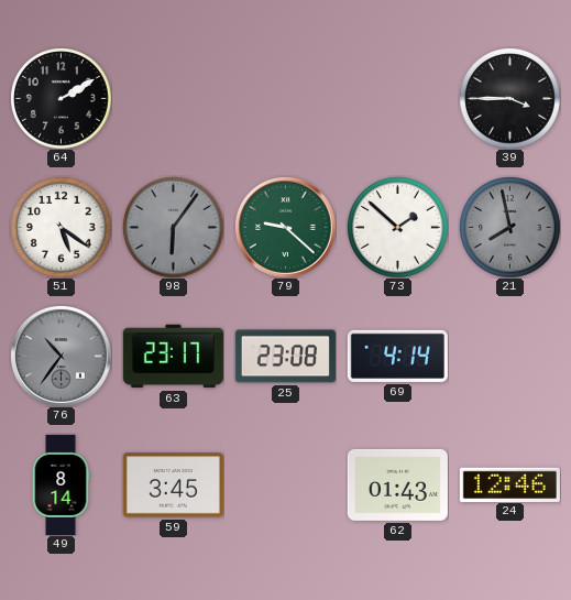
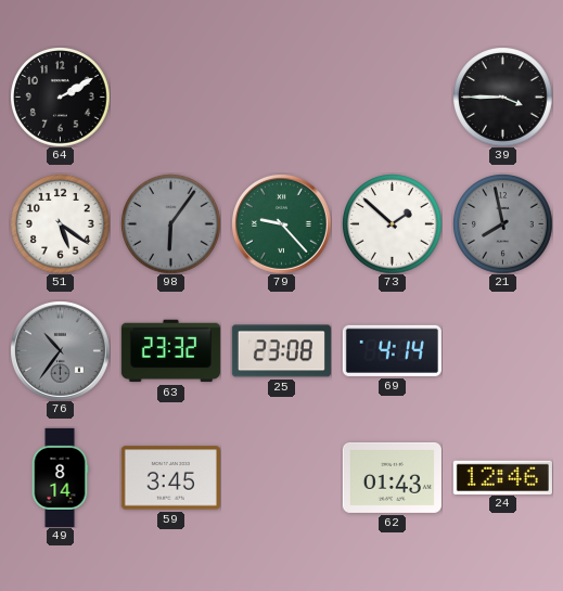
79: 9:22 -> 9:23
63: 23:17 -> 23:32
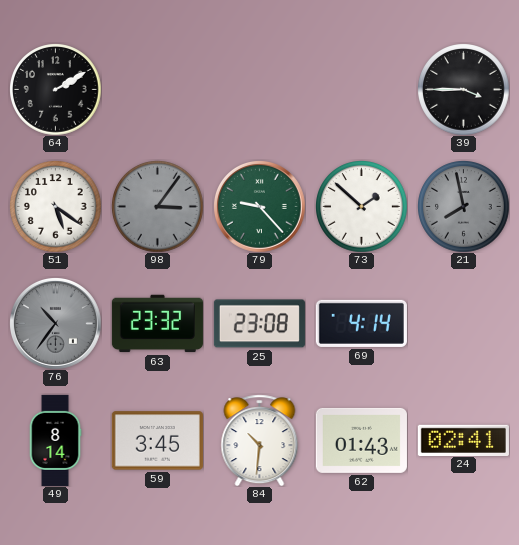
98: 6:06 -> 3:06
84: none -> 10:31
24: 12:46 -> 02:41
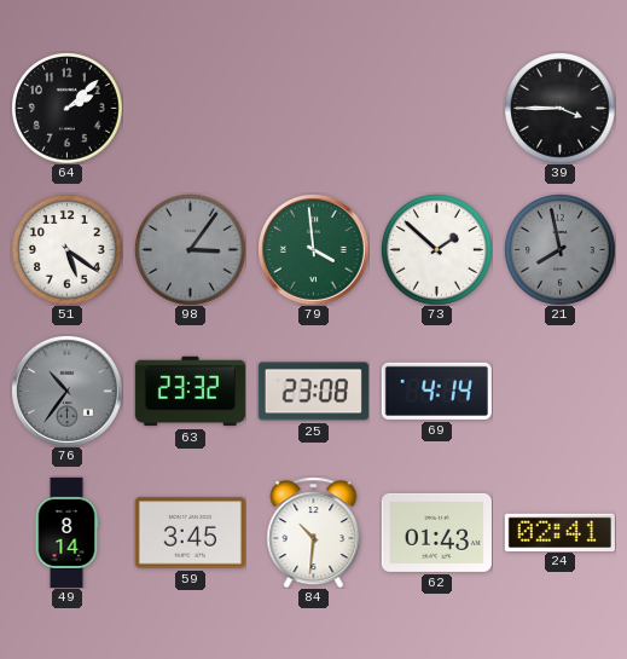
64: 2:10 -> 2:08
79: 9:23 -> 3:59
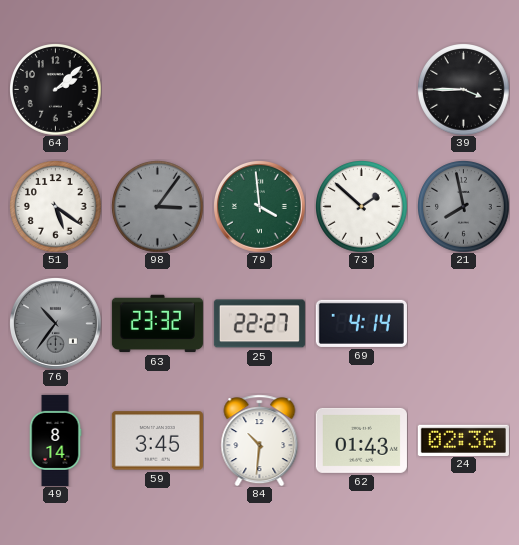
25: 23:08 -> 22:27
24: 02:41 -> 02:36
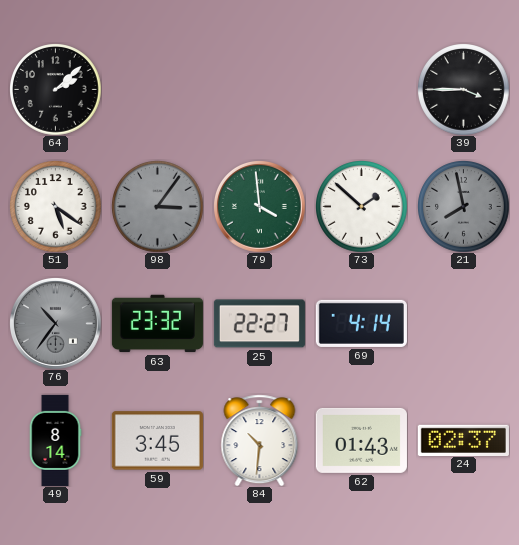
24: 02:36 -> 02:37
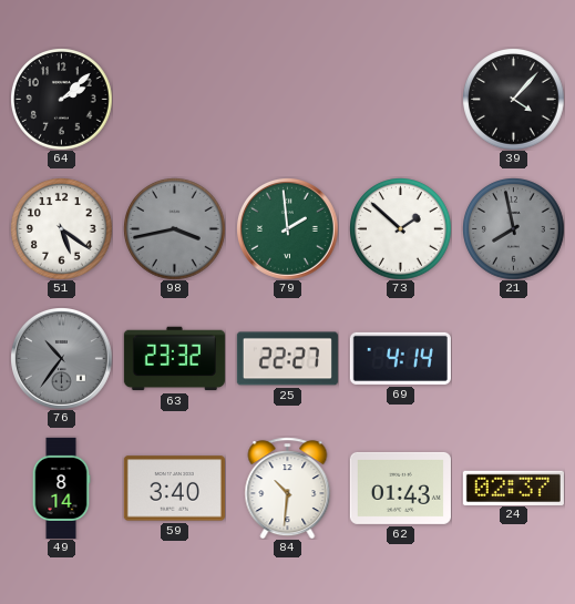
39: 3:45 -> 4:07
98: 3:06 -> 3:43
79: 3:59 -> 1:59
59: 3:45 -> 3:40
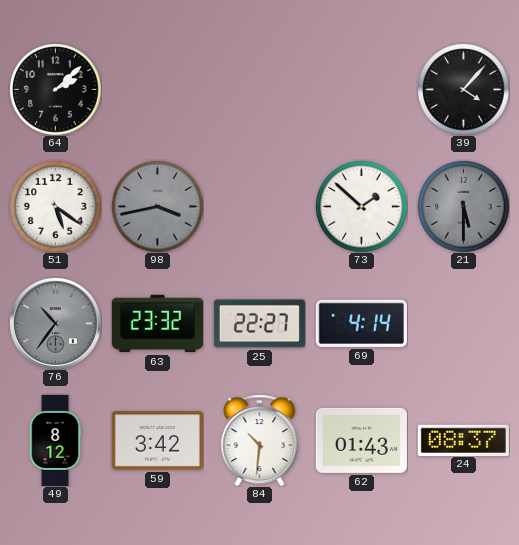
79: 1:59 -> none
21: 7:58 -> 5:30
49: 8:14 -> 8:12
59: 3:40 -> 3:42
24: 02:37 -> 08:37
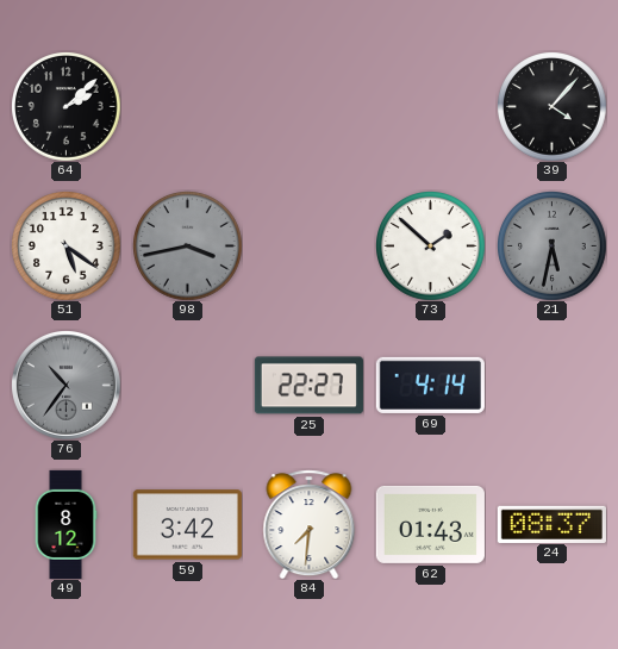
21: 5:30 -> 5:32
63: 23:32 -> none
84: 10:31 -> 7:31
